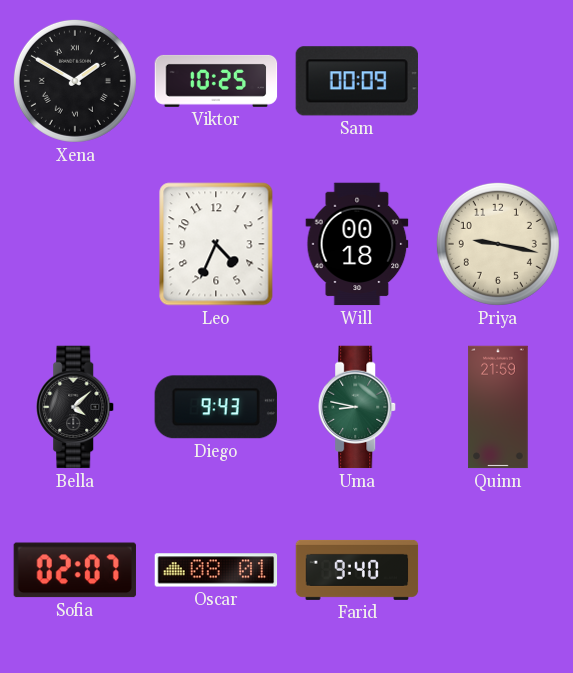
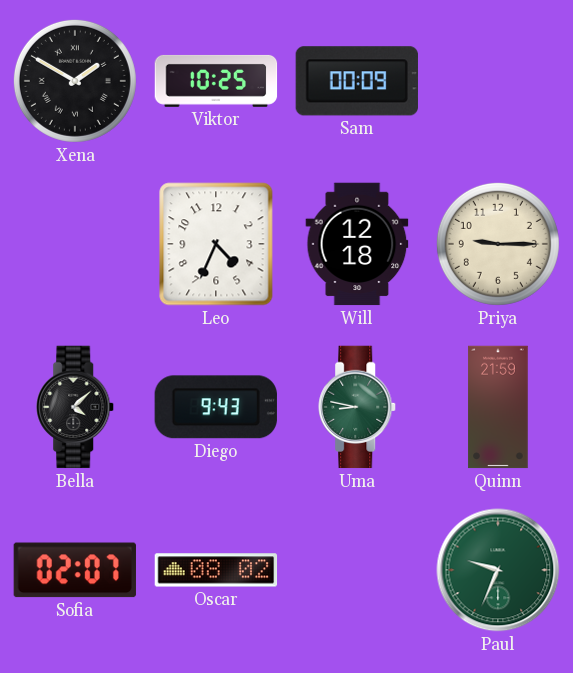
Will: 00:18 -> 12:18
Priya: 9:17 -> 9:15
Oscar: 08:01 -> 08:02
Farid: 9:40 -> none
Paul: none -> 9:34
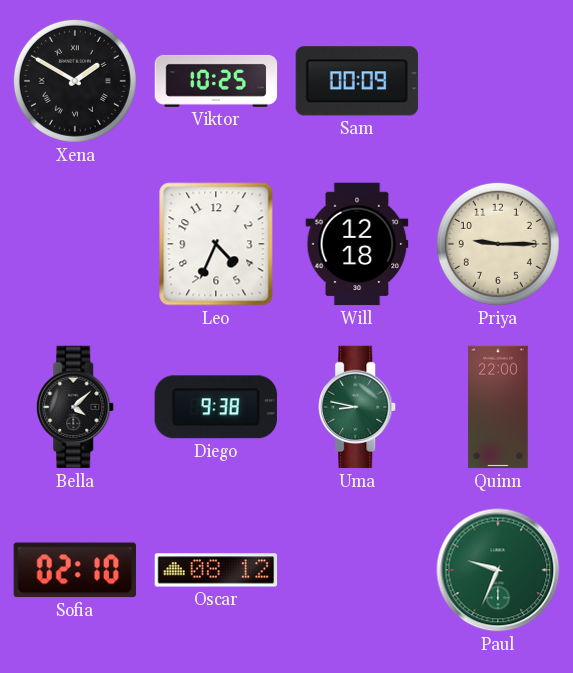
Diego: 9:43 -> 9:38
Quinn: 21:59 -> 22:00
Sofia: 02:07 -> 02:10
Oscar: 08:02 -> 08:12
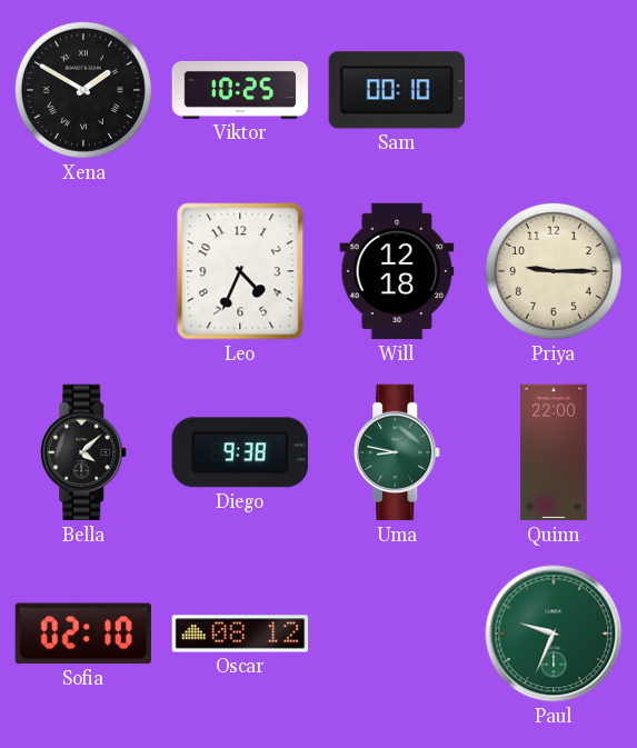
Sam: 00:09 -> 00:10
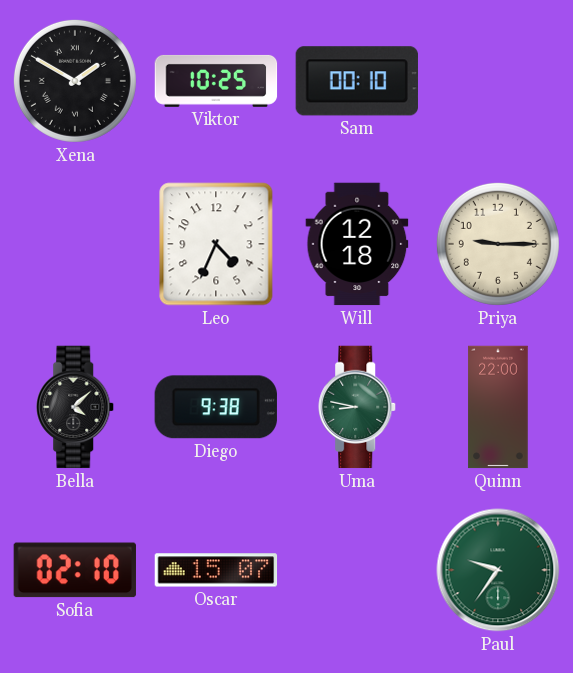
Oscar: 08:12 -> 15:07
Paul: 9:34 -> 9:36
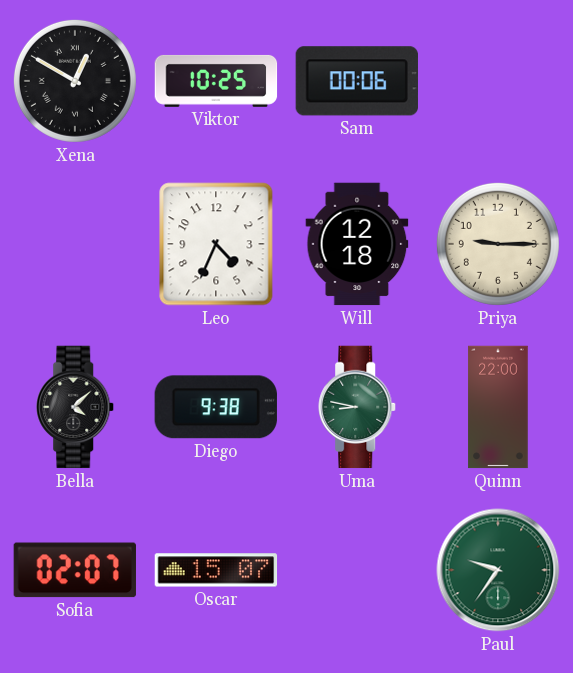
Xena: 1:50 -> 12:50
Sam: 00:10 -> 00:06
Sofia: 02:10 -> 02:07
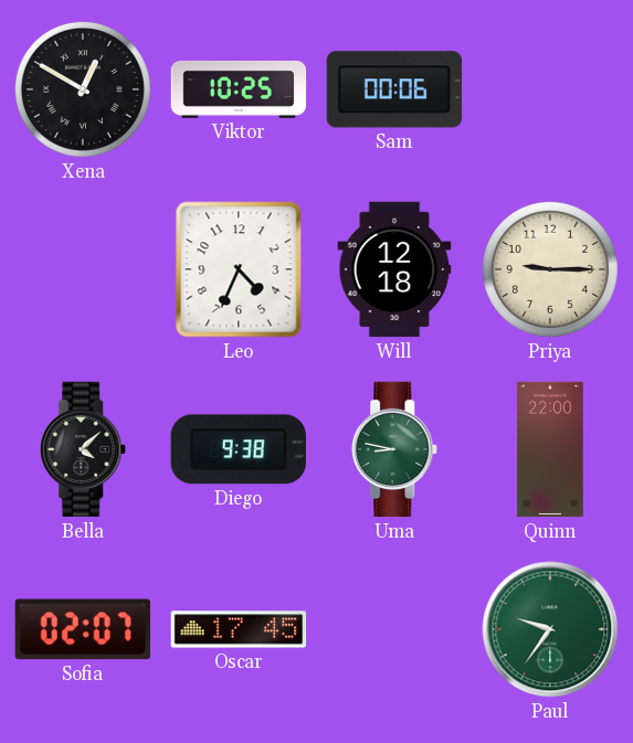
Oscar: 15:07 -> 17:45
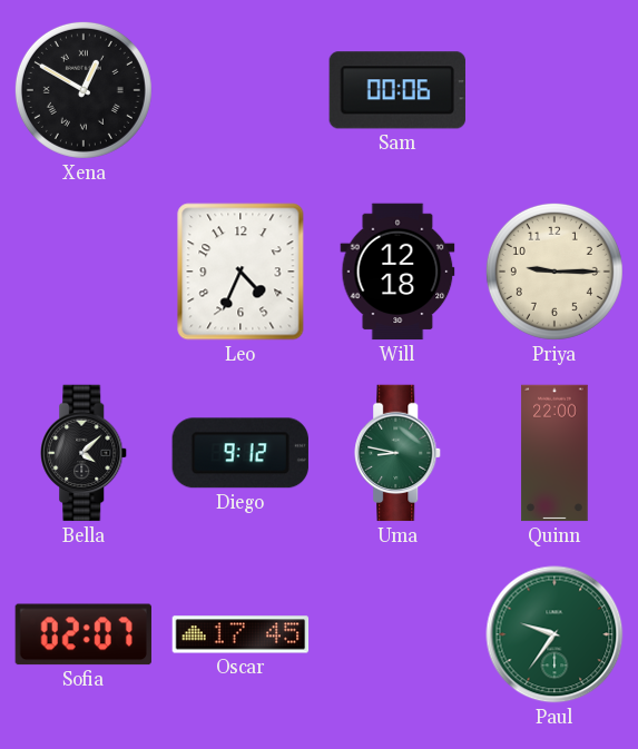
Viktor: 10:25 -> none
Diego: 9:38 -> 9:12
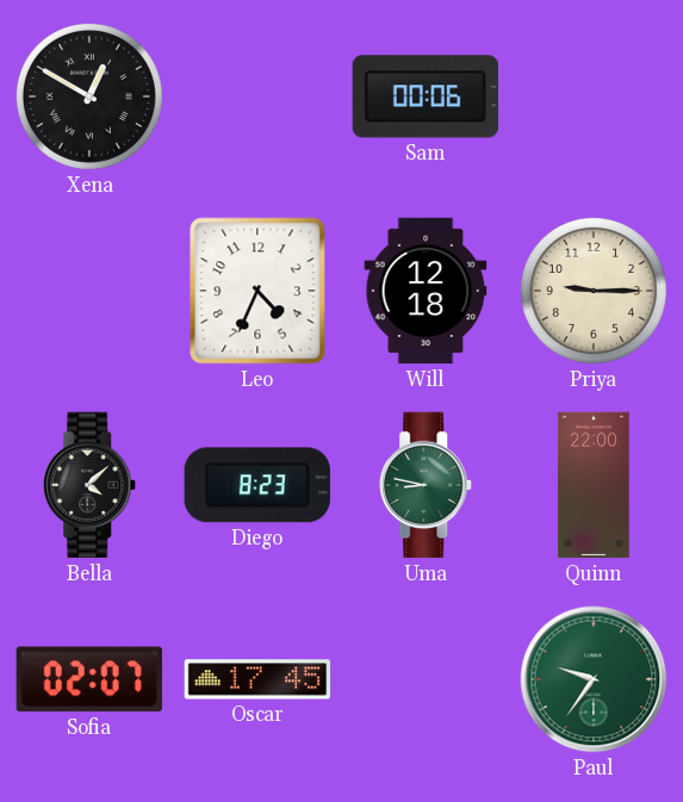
Diego: 9:12 -> 8:23
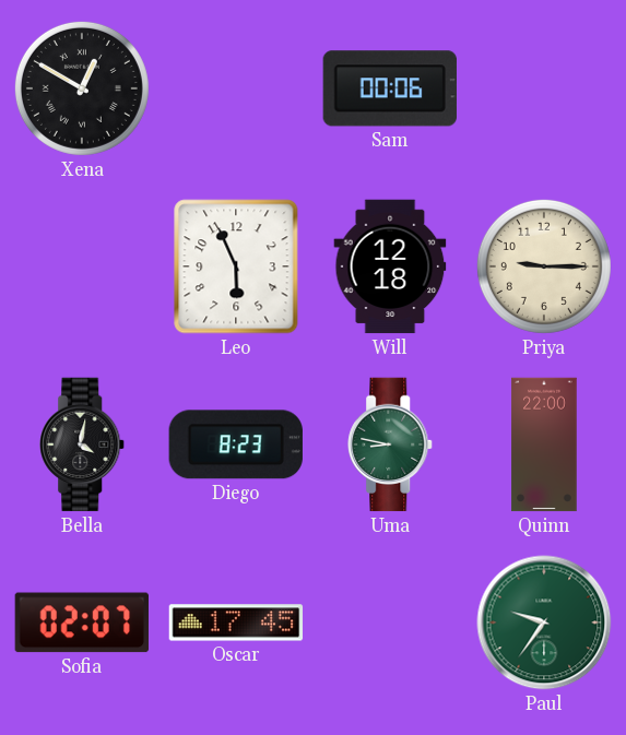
Leo: 4:34 -> 5:56
Bella: 4:08 -> 4:02
